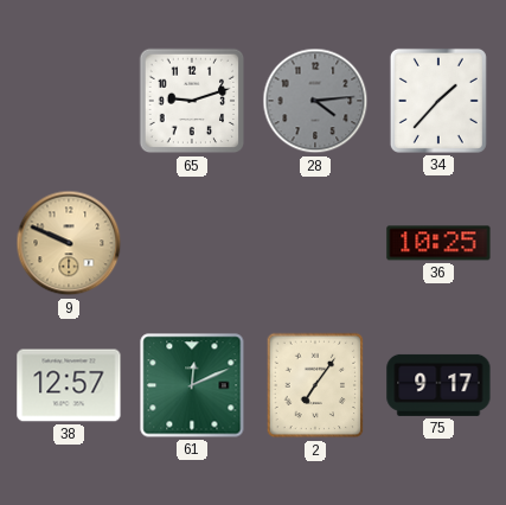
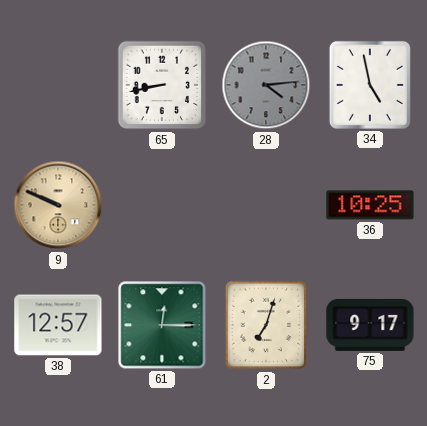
65: 9:12 -> 8:43
34: 1:37 -> 4:58
61: 12:11 -> 12:15
2: 7:06 -> 7:03
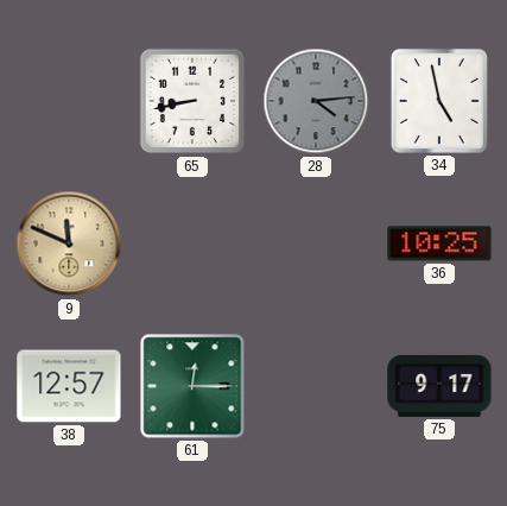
9: 9:49 -> 11:49
2: 7:03 -> none
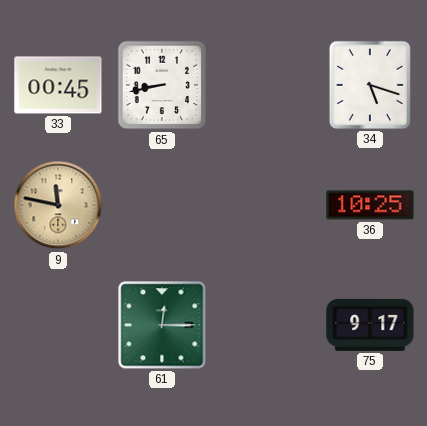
33: none -> 00:45
28: 4:14 -> none
34: 4:58 -> 5:18
9: 11:49 -> 11:47
38: 12:57 -> none
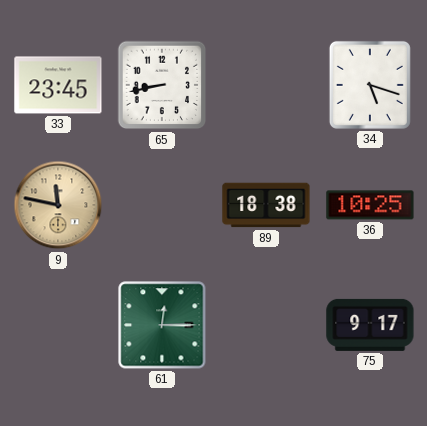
33: 00:45 -> 23:45
89: none -> 18:38
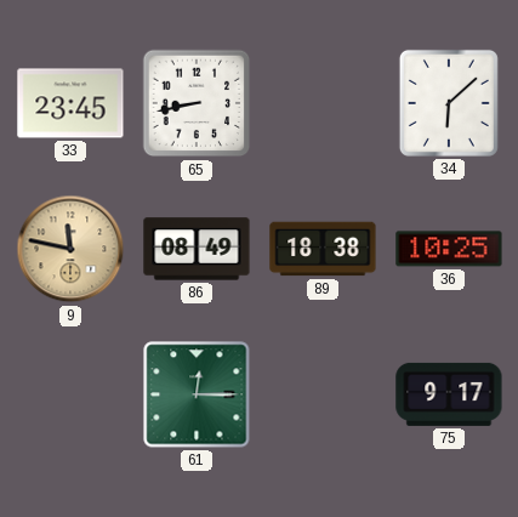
34: 5:18 -> 6:08
86: none -> 08:49
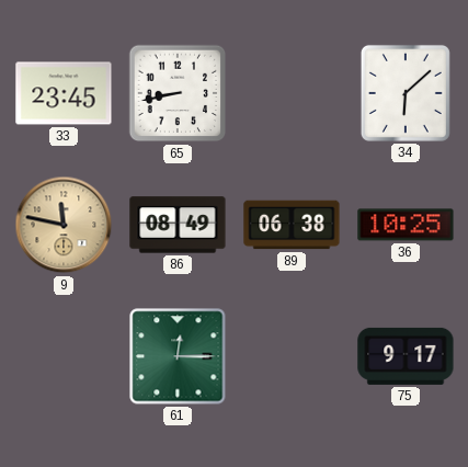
89: 18:38 -> 06:38
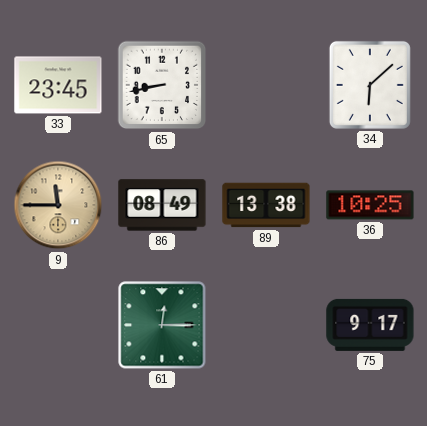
9: 11:47 -> 11:45
89: 06:38 -> 13:38
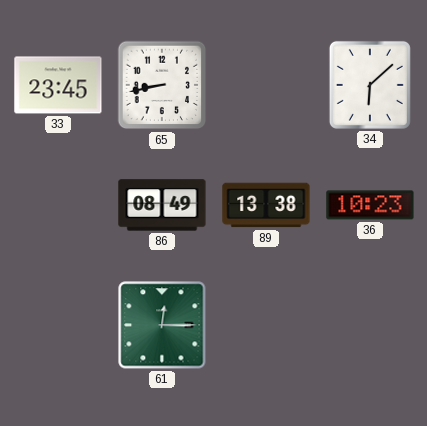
9: 11:45 -> none
36: 10:25 -> 10:23
75: 9:17 -> none
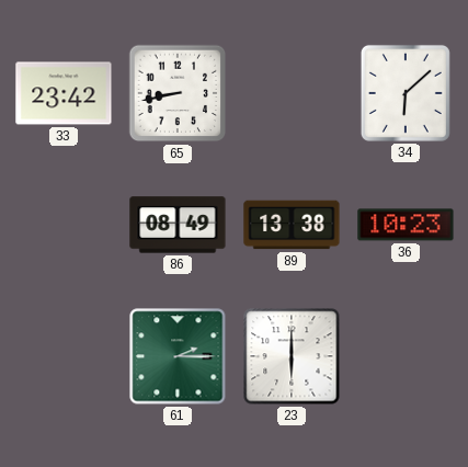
33: 23:45 -> 23:42
61: 12:15 -> 2:15
23: none -> 6:00
